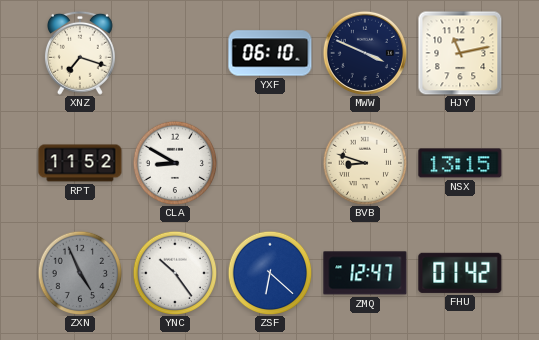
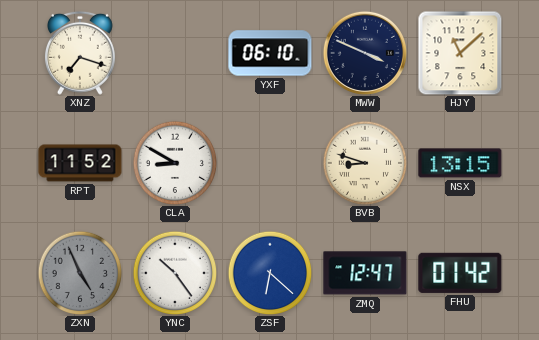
HJY: 11:13 -> 11:08
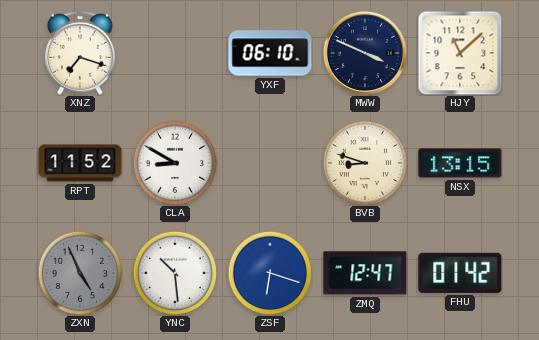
YNC: 10:24 -> 10:29
ZSF: 6:22 -> 6:18
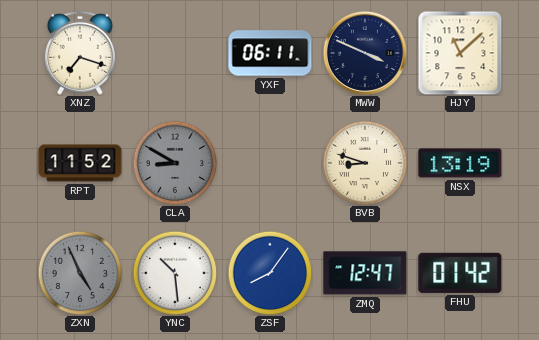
YXF: 06:10 -> 06:11
CLA dial: white -> grey
NSX: 13:15 -> 13:19
ZSF: 6:18 -> 8:06
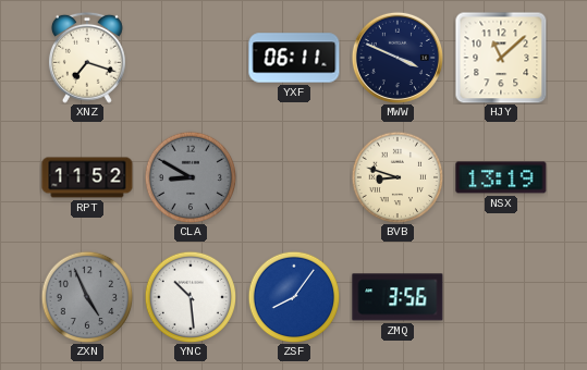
ZMQ: 12:47 -> 3:56
FHU: 01:42 -> none
